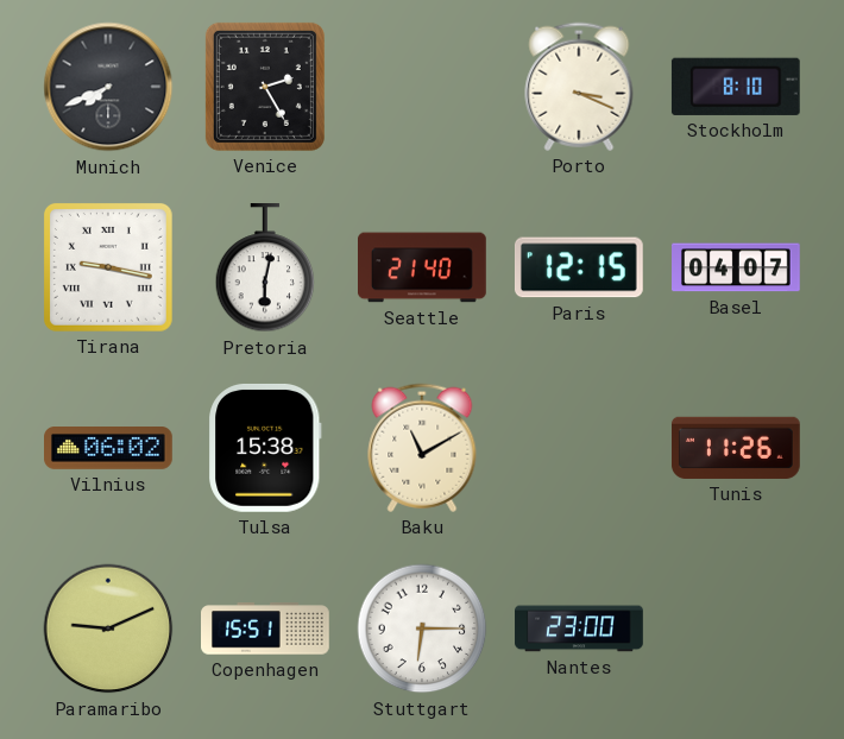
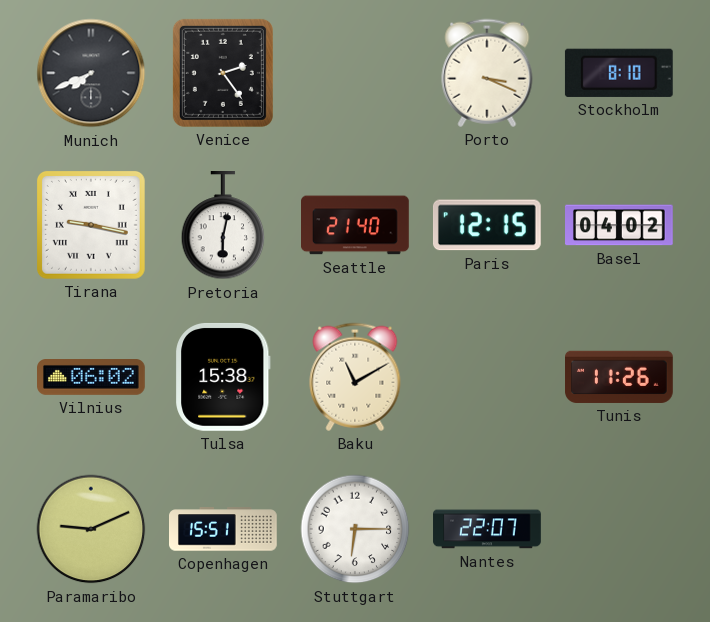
Venice: 2:25 -> 2:24
Basel: 04:07 -> 04:02
Nantes: 23:00 -> 22:07
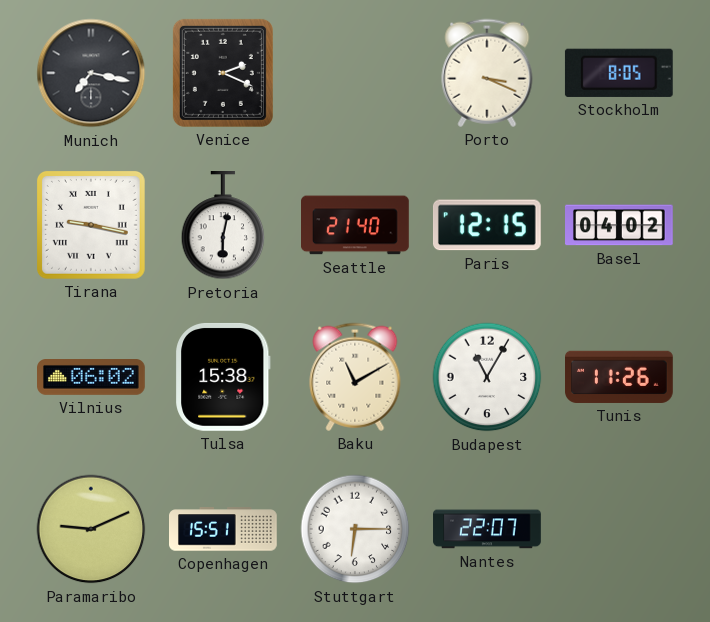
Munich: 7:41 -> 7:17
Venice: 2:24 -> 2:19
Stockholm: 8:10 -> 8:05
Budapest: none -> 11:05
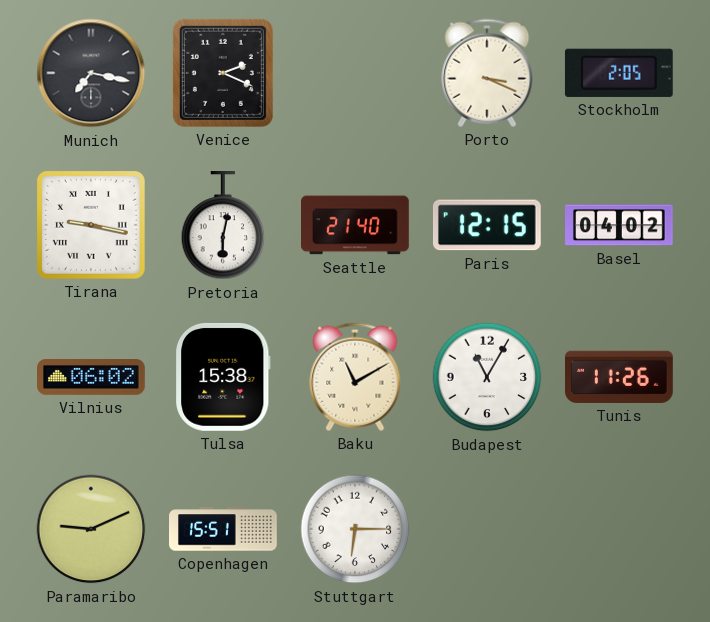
Stockholm: 8:05 -> 2:05
Nantes: 22:07 -> none
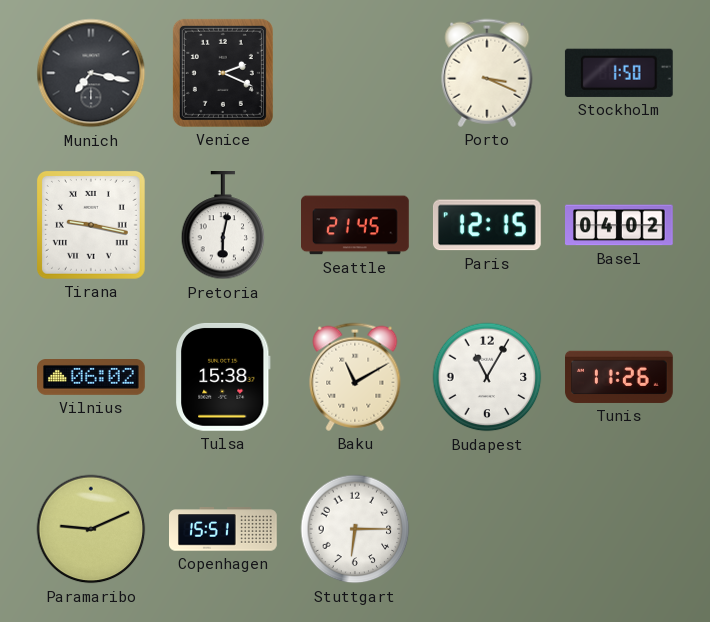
Stockholm: 2:05 -> 1:50
Seattle: 21:40 -> 21:45
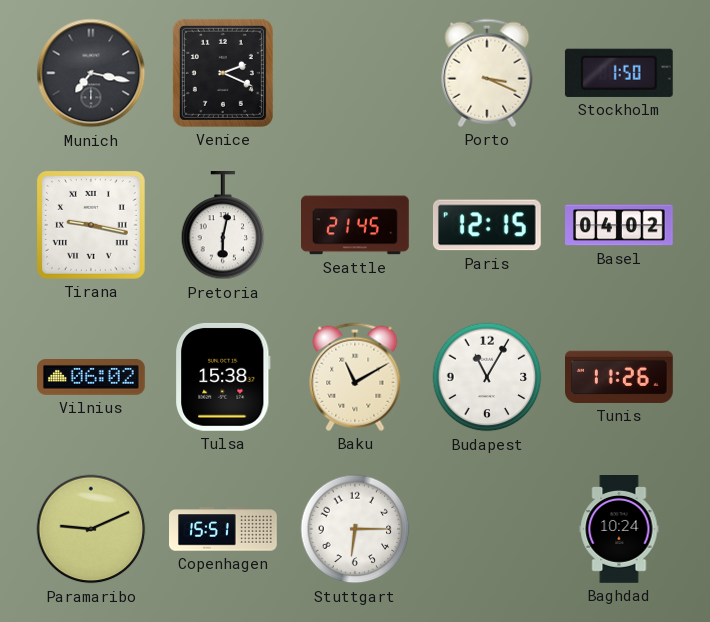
Baghdad: none -> 10:24
